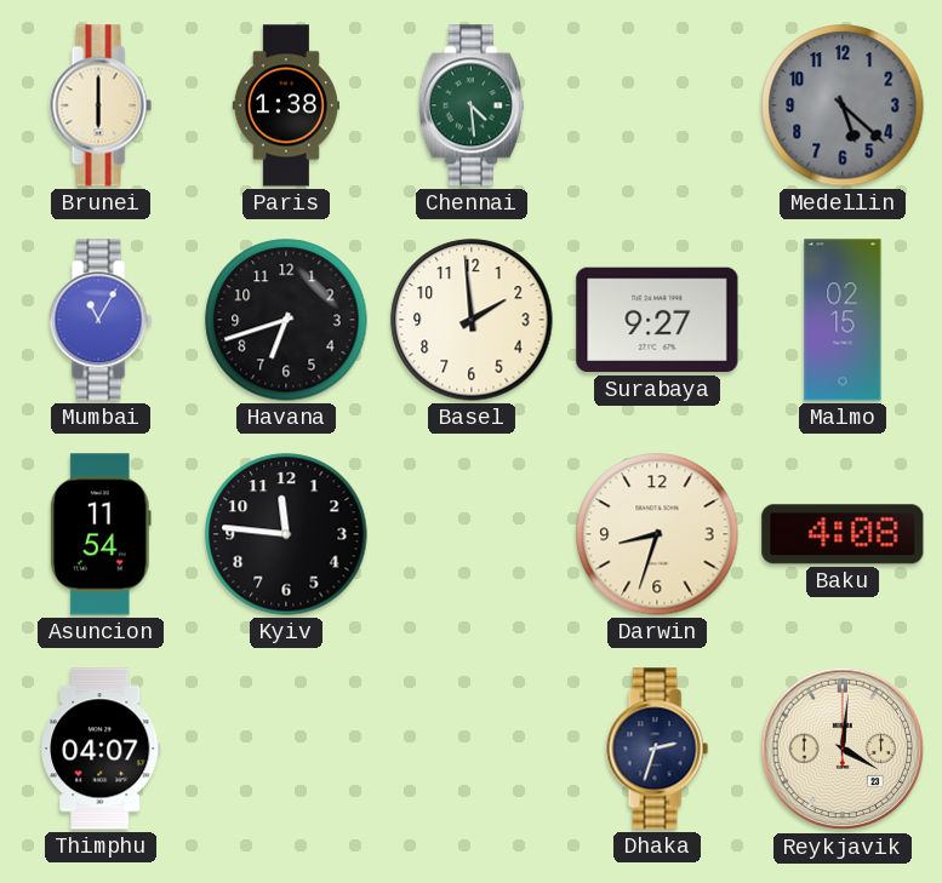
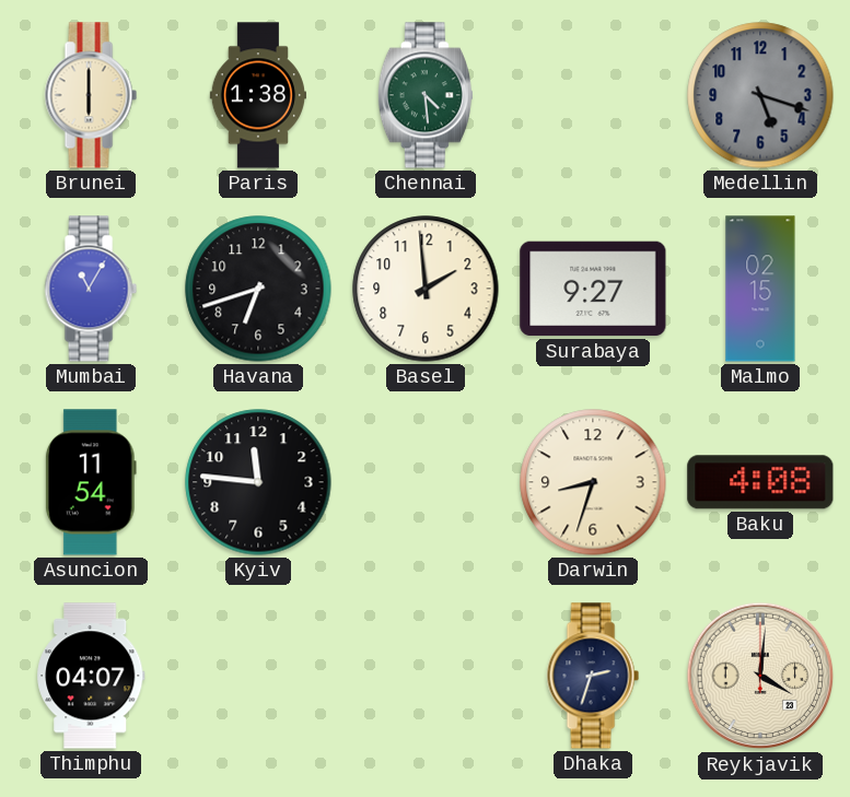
Medellin: 5:22 -> 5:18
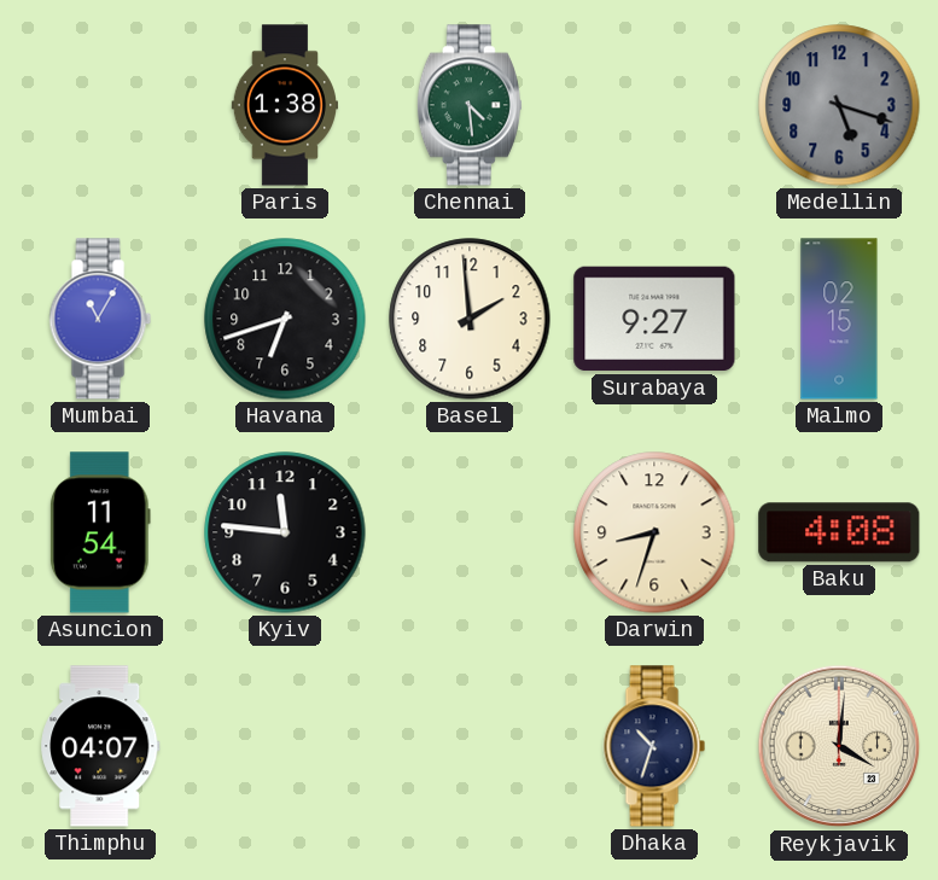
Brunei: 6:00 -> none
Dhaka: 2:33 -> 10:33
